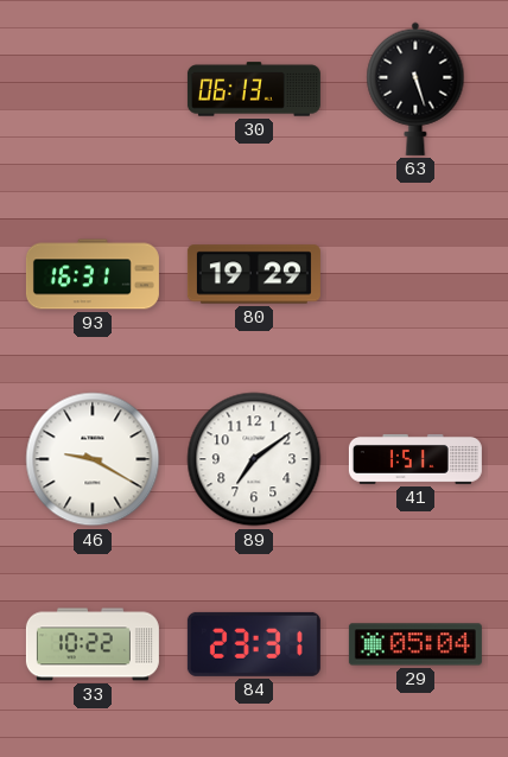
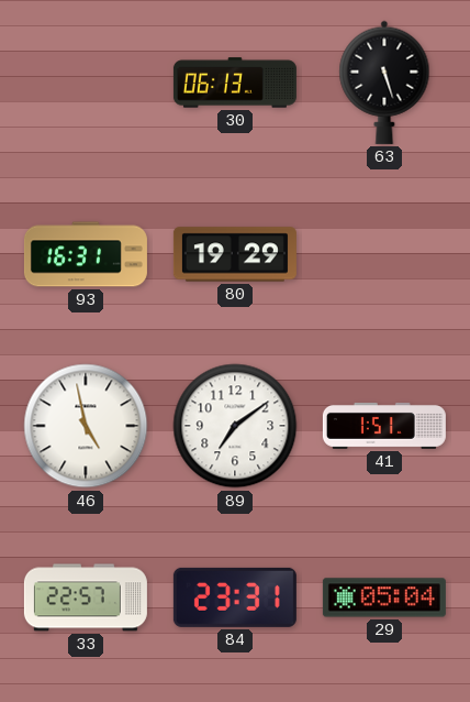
46: 9:20 -> 4:58
33: 10:22 -> 22:57
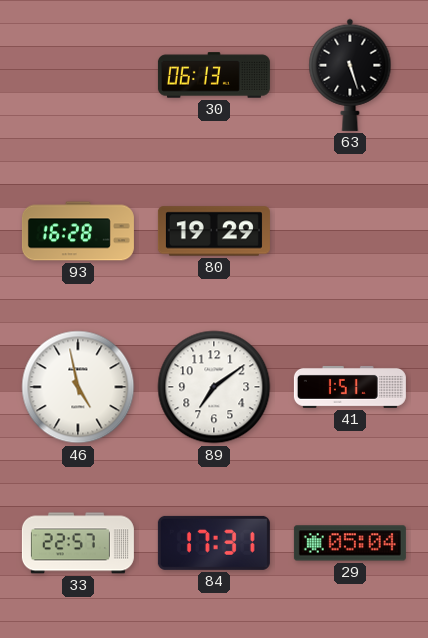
93: 16:31 -> 16:28
84: 23:31 -> 17:31
